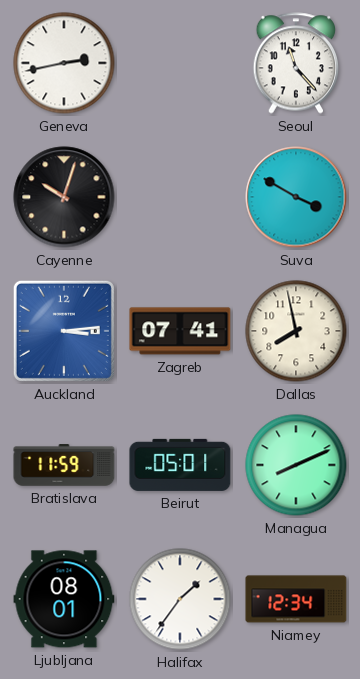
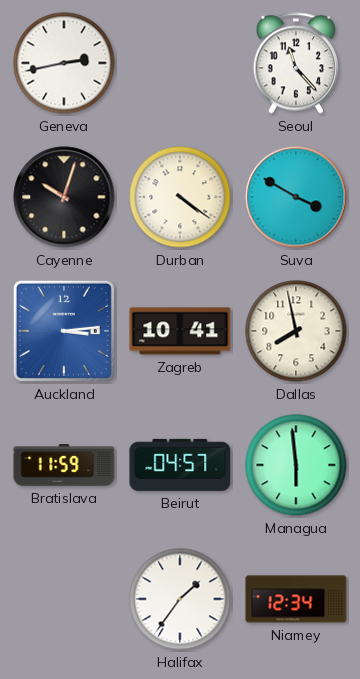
Durban: none -> 4:21
Zagreb: 07:41 -> 10:41
Beirut: 05:01 -> 04:57
Managua: 8:11 -> 5:59
Ljubljana: 08:01 -> none
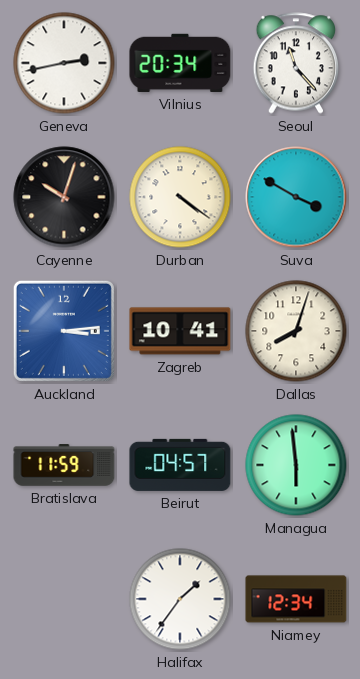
Vilnius: none -> 20:34
Dallas: 7:58 -> 8:03
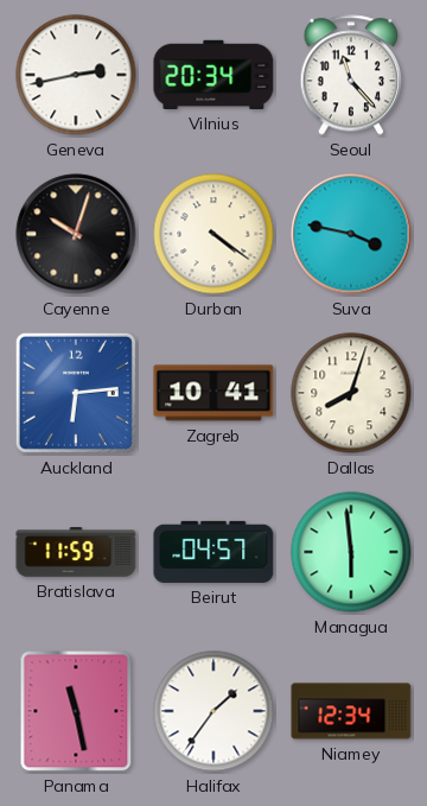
Suva: 3:50 -> 3:47
Auckland: 3:14 -> 6:14
Panama: none -> 11:28
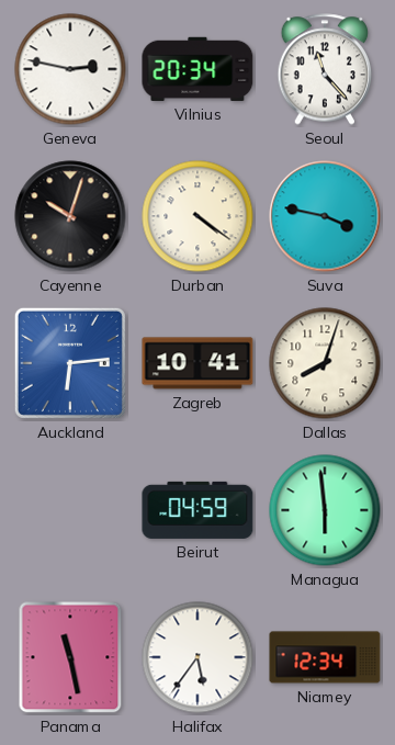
Geneva: 2:43 -> 2:47
Bratislava: 11:59 -> none
Beirut: 04:57 -> 04:59
Halifax: 1:36 -> 5:36
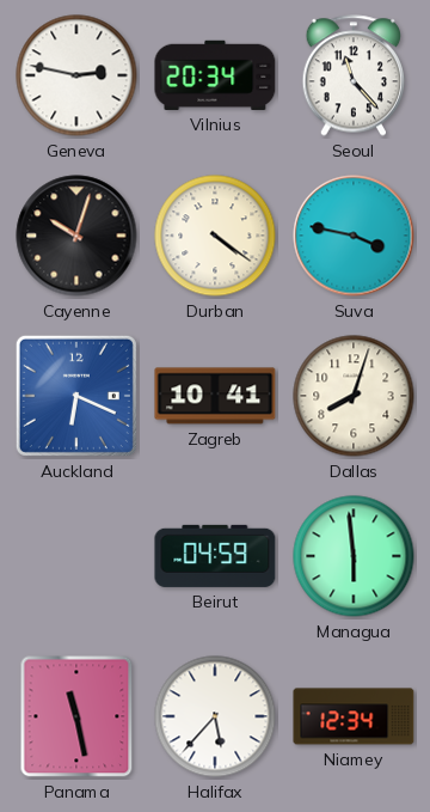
Auckland: 6:14 -> 6:19
Halifax: 5:36 -> 5:37
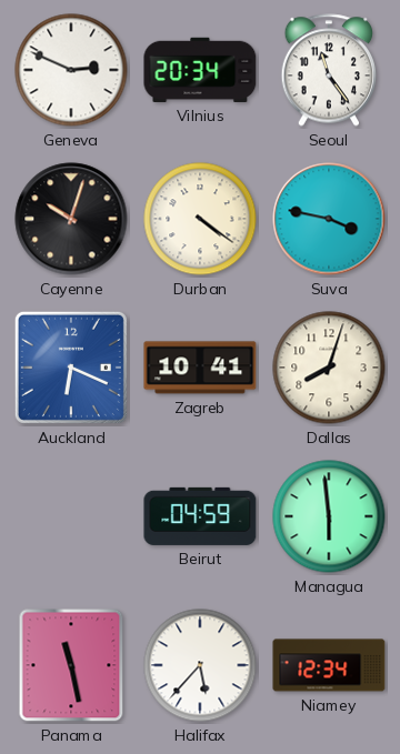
Geneva: 2:47 -> 2:49
Seoul: 11:23 -> 11:24
